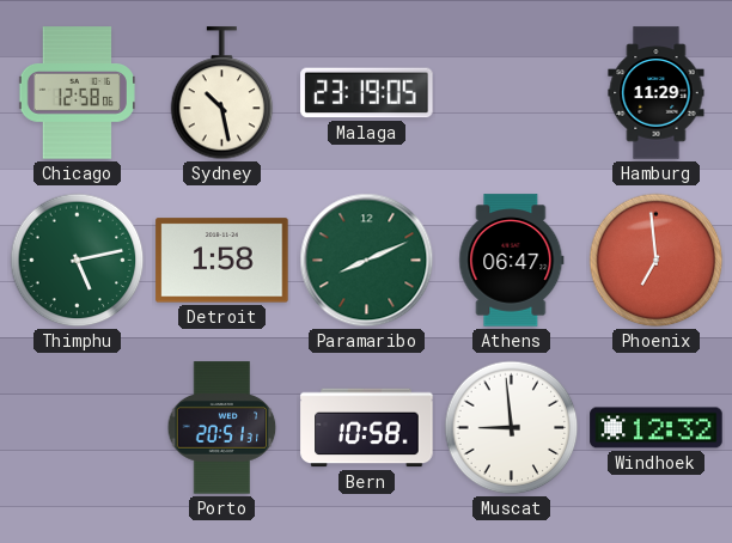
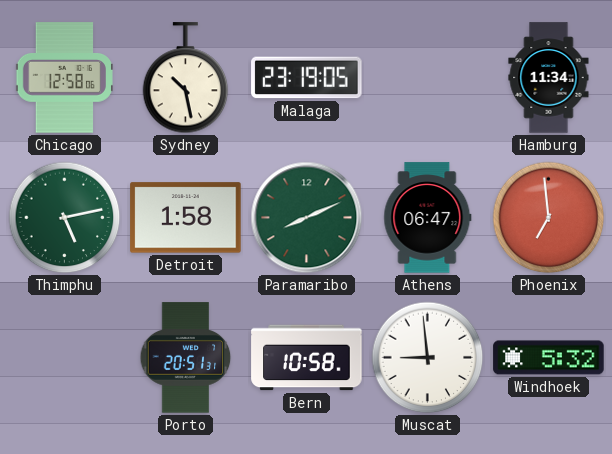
Hamburg: 11:29 -> 11:34
Windhoek: 12:32 -> 5:32
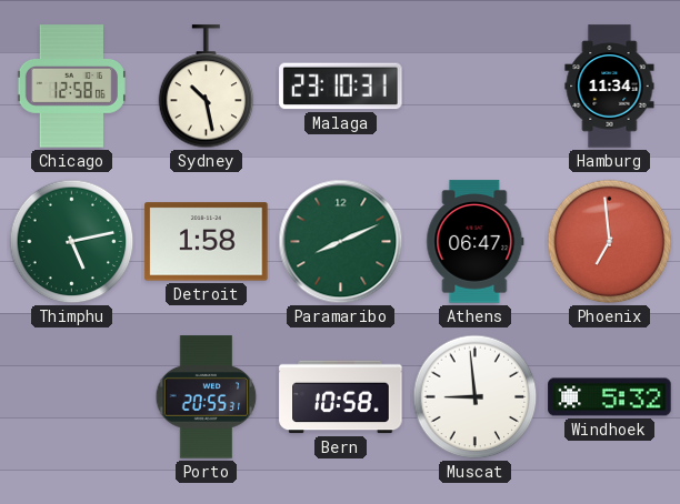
Malaga: 23:19 -> 23:10
Porto: 20:51 -> 20:55
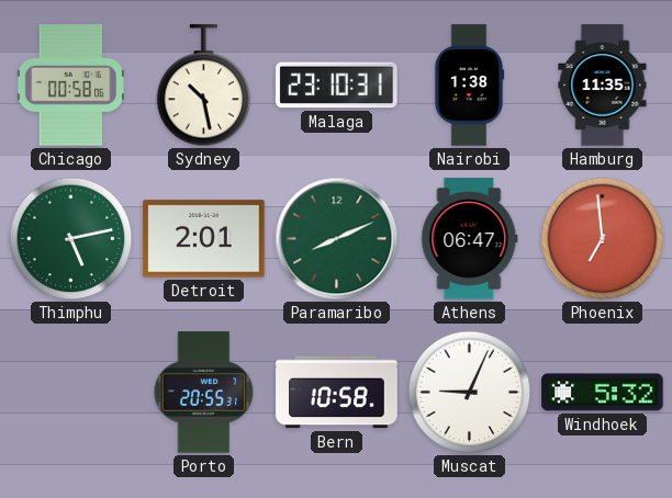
Chicago: 12:58 -> 00:58
Nairobi: none -> 1:38
Hamburg: 11:34 -> 11:35
Detroit: 1:58 -> 2:01
Muscat: 8:59 -> 9:04
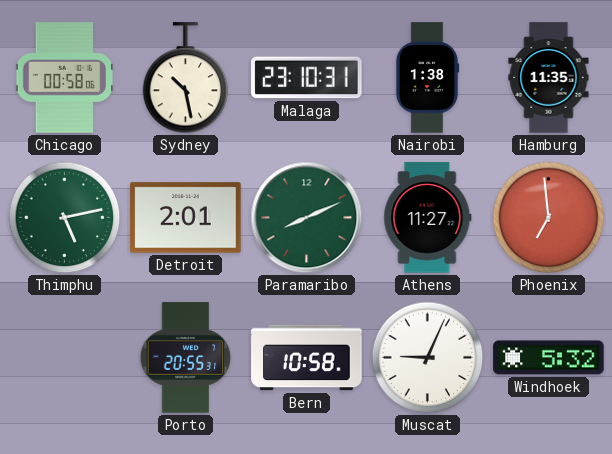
Athens: 06:47 -> 11:27
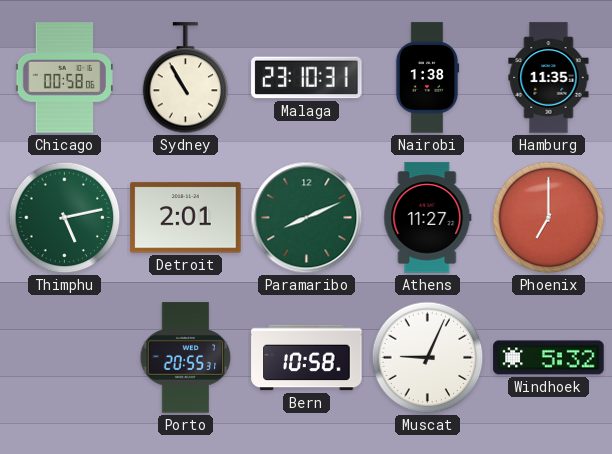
Sydney: 10:28 -> 10:55
Phoenix: 6:59 -> 7:00
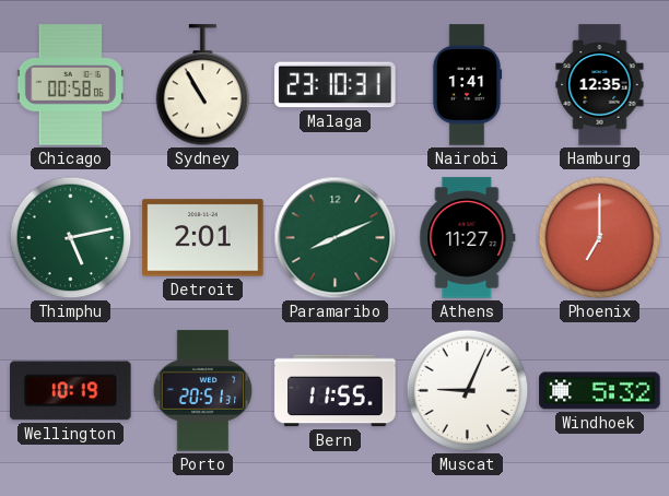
Nairobi: 1:38 -> 1:41
Hamburg: 11:35 -> 12:35
Wellington: none -> 10:19
Porto: 20:55 -> 20:51
Bern: 10:58 -> 11:55
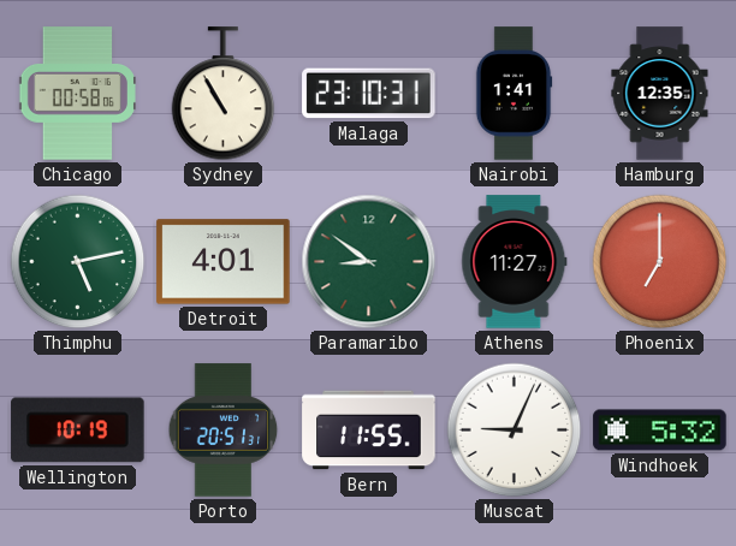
Detroit: 2:01 -> 4:01
Paramaribo: 8:11 -> 8:51
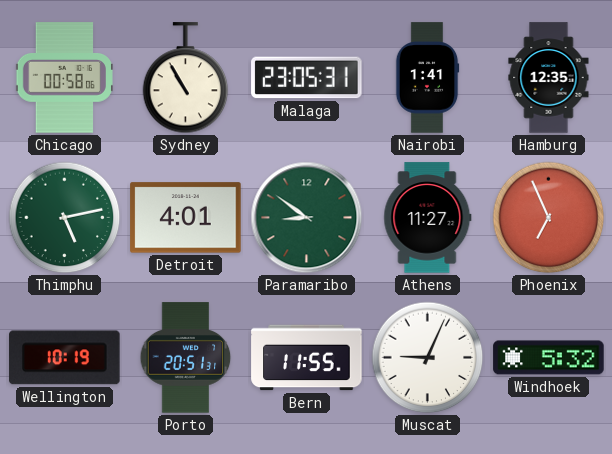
Malaga: 23:10 -> 23:05
Phoenix: 7:00 -> 6:56
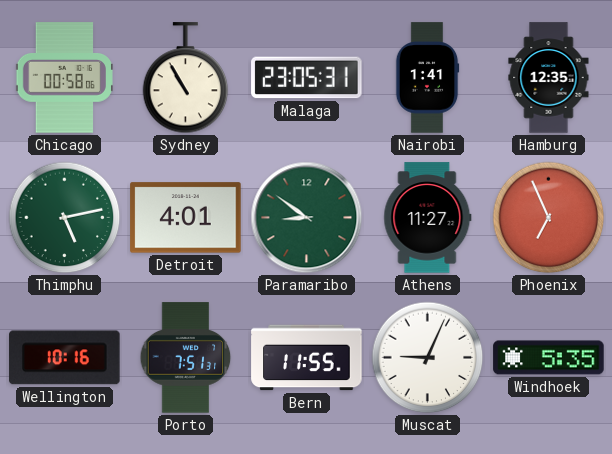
Wellington: 10:19 -> 10:16
Porto: 20:51 -> 7:51
Windhoek: 5:32 -> 5:35
